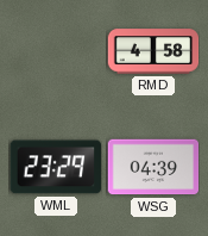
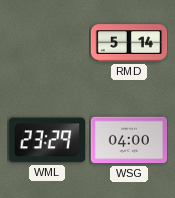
RMD: 4:58 -> 5:14
WSG: 04:39 -> 04:00
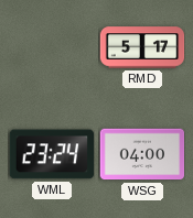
RMD: 5:14 -> 5:17
WML: 23:29 -> 23:24
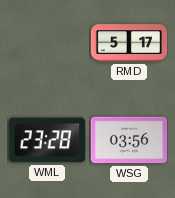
WML: 23:24 -> 23:28
WSG: 04:00 -> 03:56
